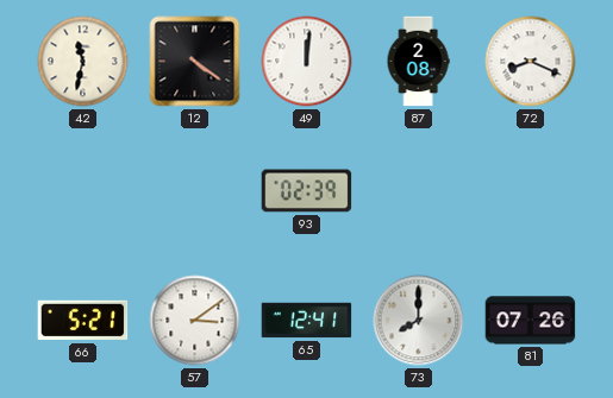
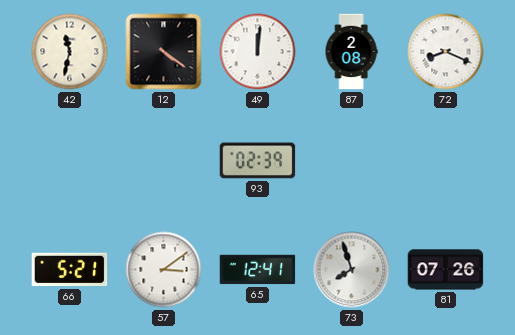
73: 8:00 -> 7:57
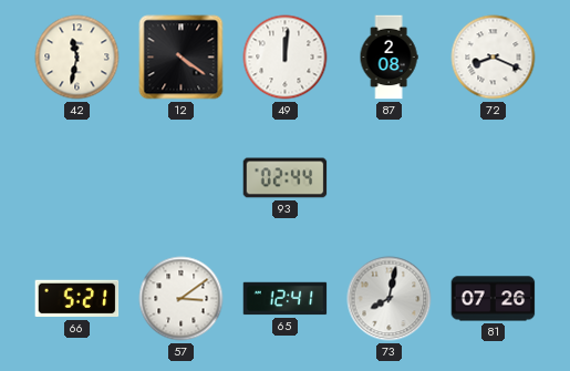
93: 02:39 -> 02:44
73: 7:57 -> 8:02
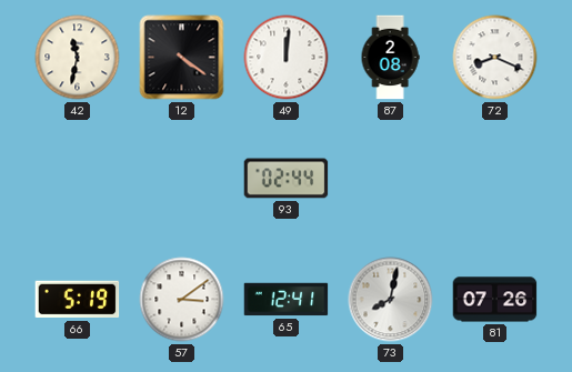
66: 5:21 -> 5:19
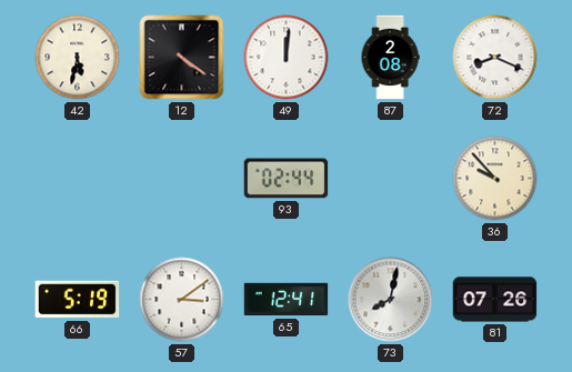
42: 11:32 -> 5:32
36: none -> 9:53
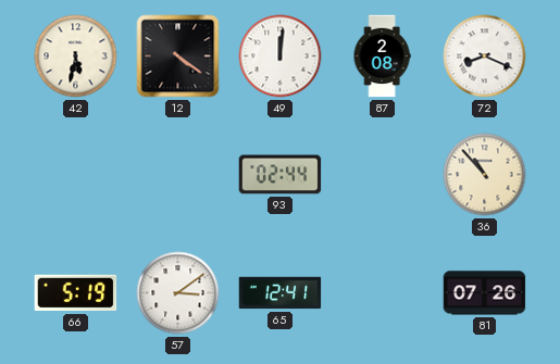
36: 9:53 -> 10:53
73: 8:02 -> none
